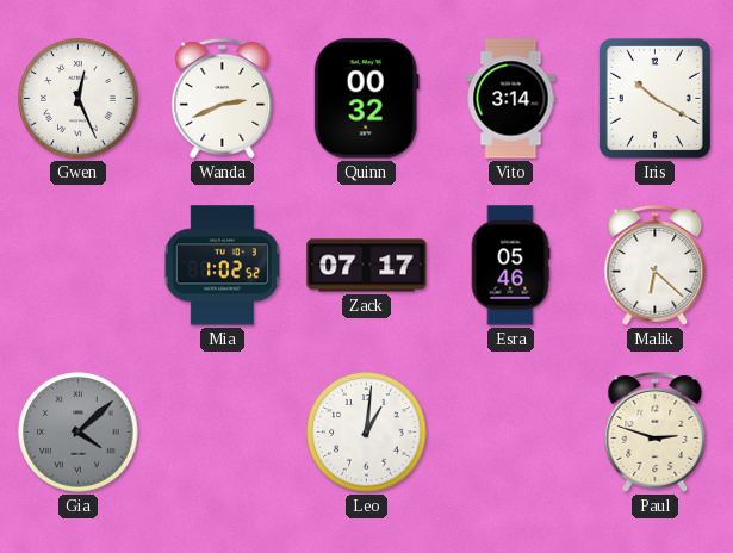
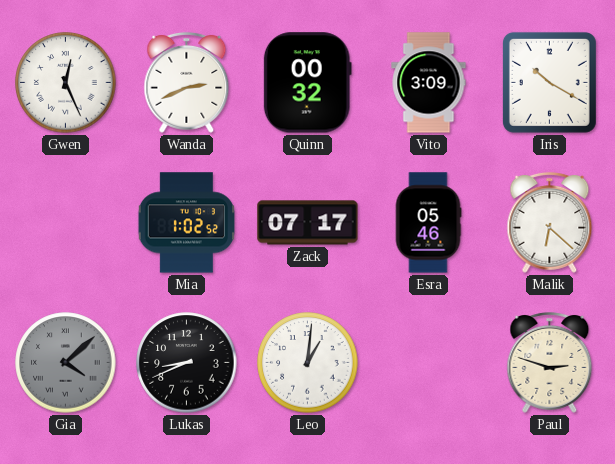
Vito: 3:14 -> 3:09
Lukas: none -> 8:41
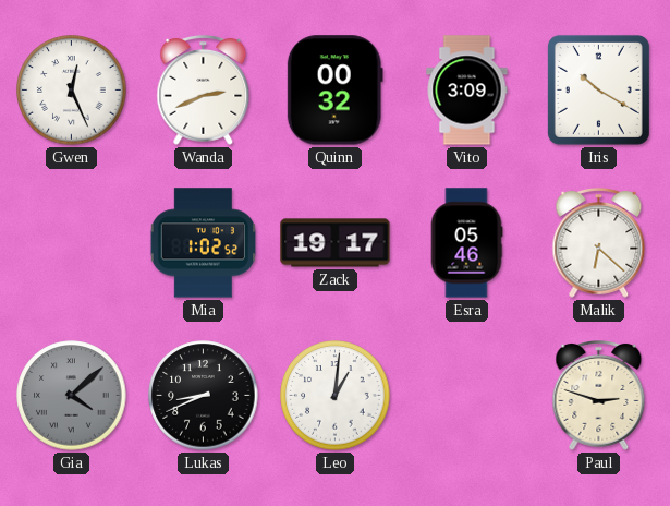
Zack: 07:17 -> 19:17
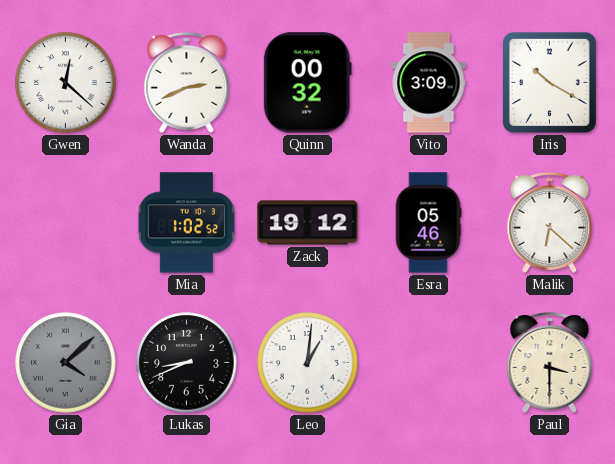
Gwen: 12:26 -> 12:22
Zack: 19:17 -> 19:12
Paul: 2:48 -> 3:30
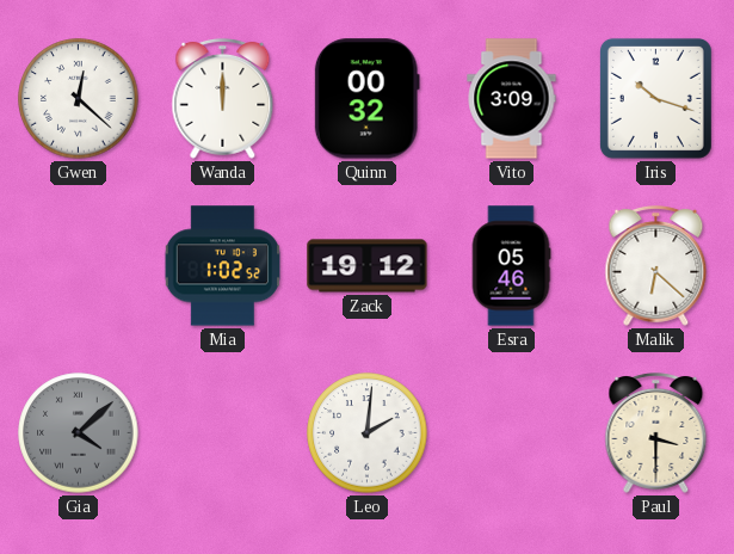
Wanda: 2:41 -> 12:00
Iris: 10:20 -> 10:18
Lukas: 8:41 -> none
Leo: 1:01 -> 2:01
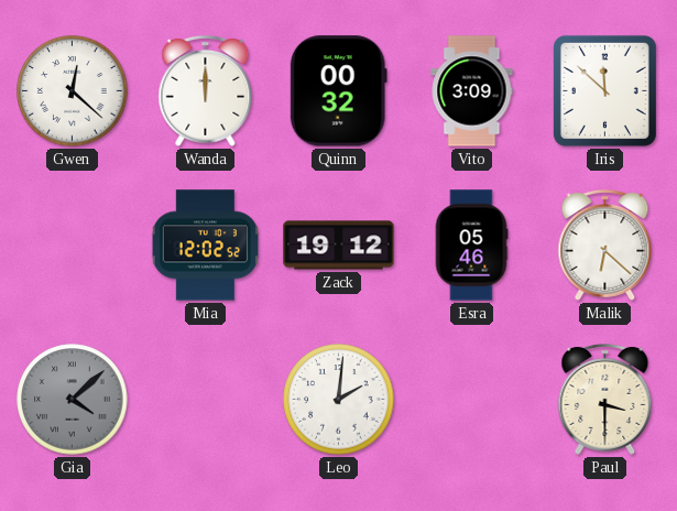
Iris: 10:18 -> 11:52
Mia: 1:02 -> 12:02
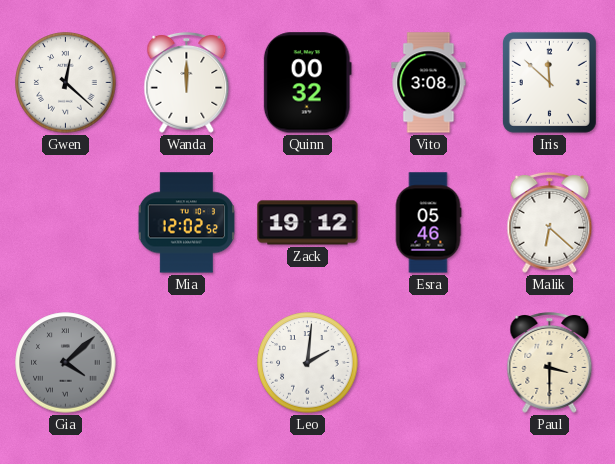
Vito: 3:09 -> 3:08
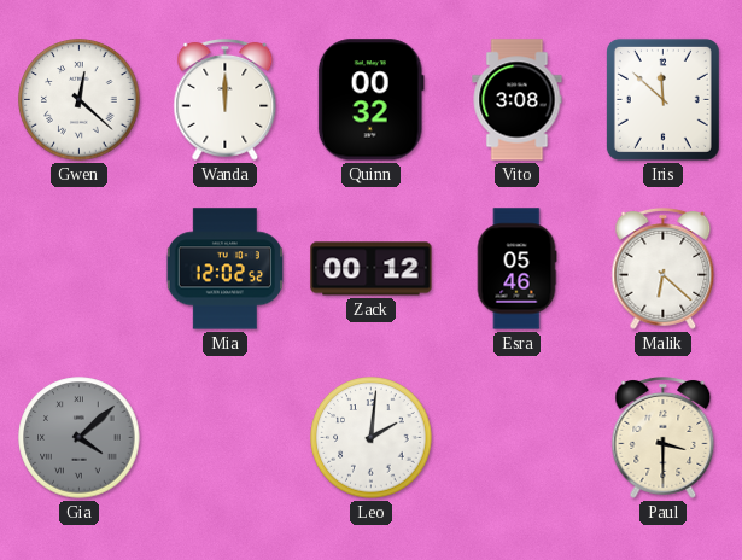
Zack: 19:12 -> 00:12
